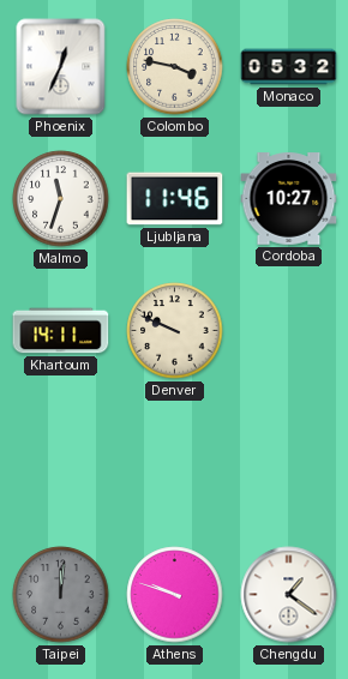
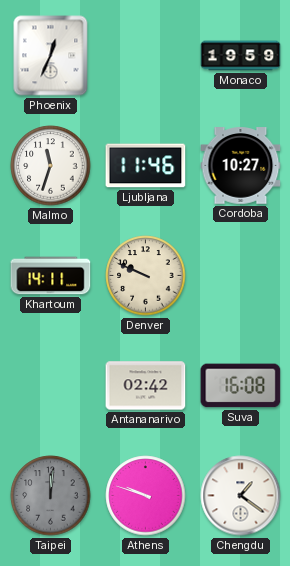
Colombo: 3:47 -> none
Monaco: 05:32 -> 19:59
Antananarivo: none -> 02:42
Suva: none -> 16:08
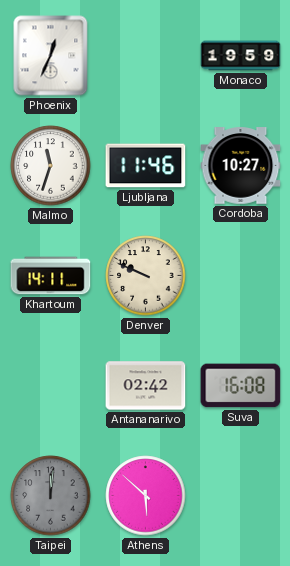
Athens: 9:48 -> 5:52
Chengdu: 1:21 -> none
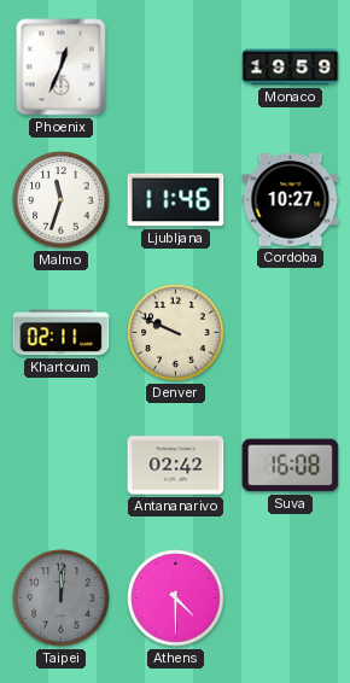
Khartoum: 14:11 -> 02:11
Athens: 5:52 -> 4:30
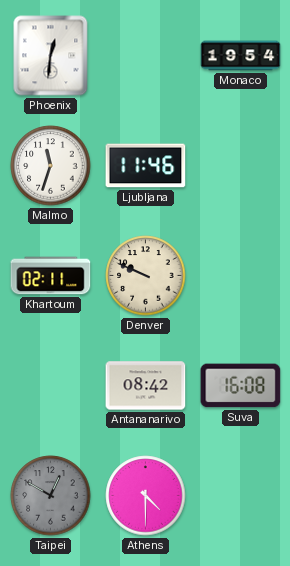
Phoenix: 12:34 -> 12:31
Monaco: 19:59 -> 19:54
Cordoba: 10:27 -> none
Antananarivo: 02:42 -> 08:42
Taipei: 12:01 -> 12:50
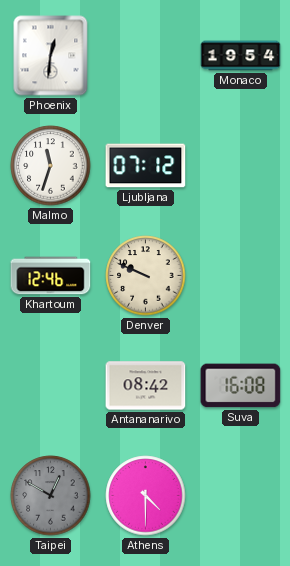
Ljubljana: 11:46 -> 07:12
Khartoum: 02:11 -> 12:46
